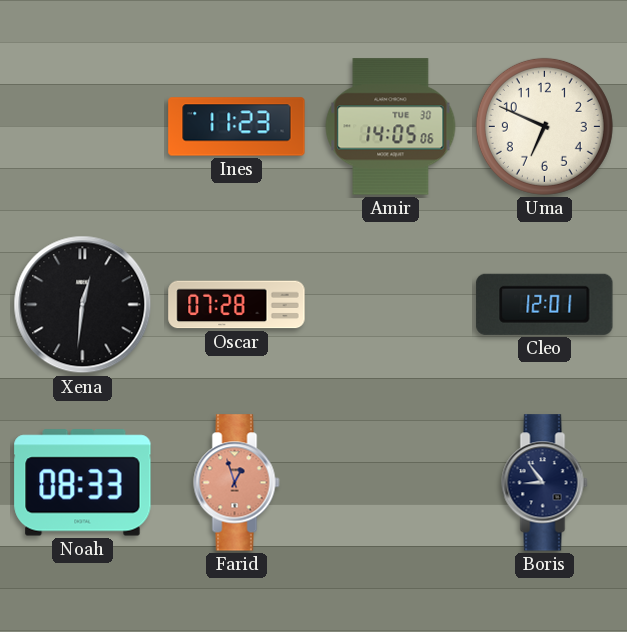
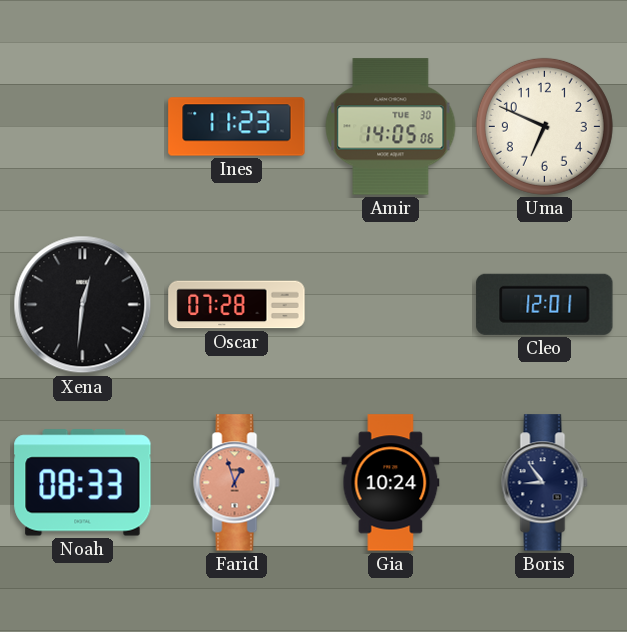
Gia: none -> 10:24
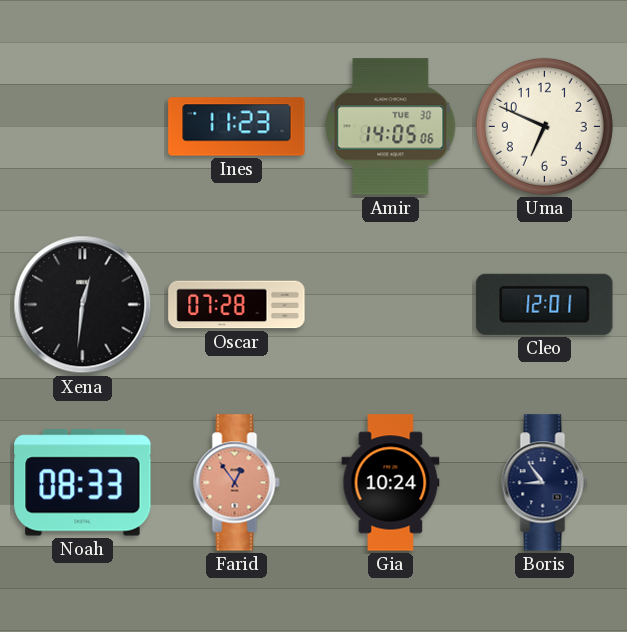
Farid: 12:57 -> 12:54
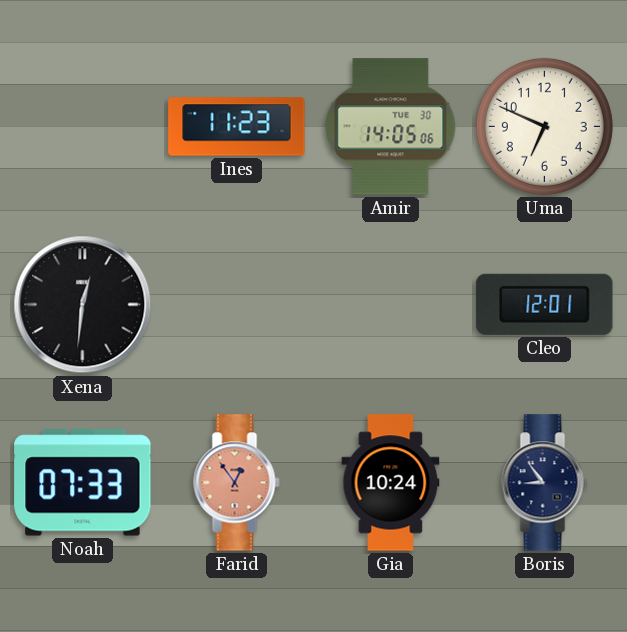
Oscar: 07:28 -> none
Noah: 08:33 -> 07:33
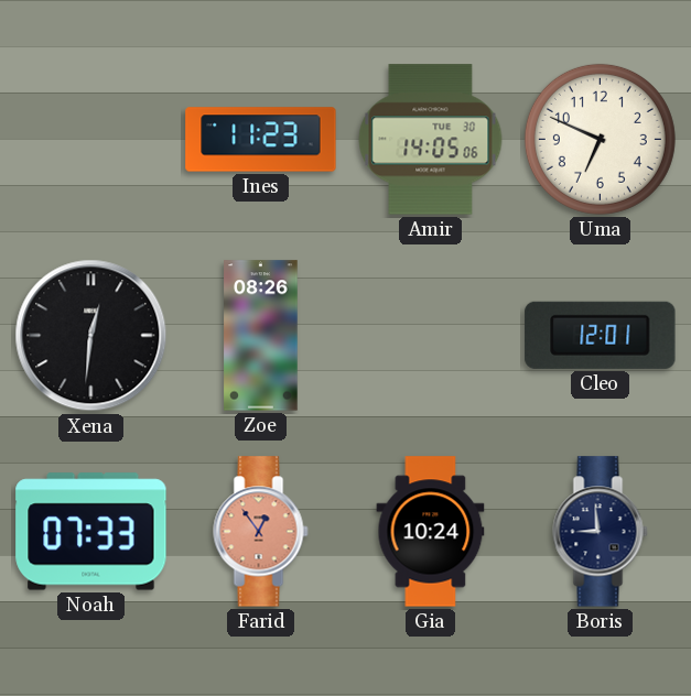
Zoe: none -> 08:26
Boris: 8:54 -> 8:59
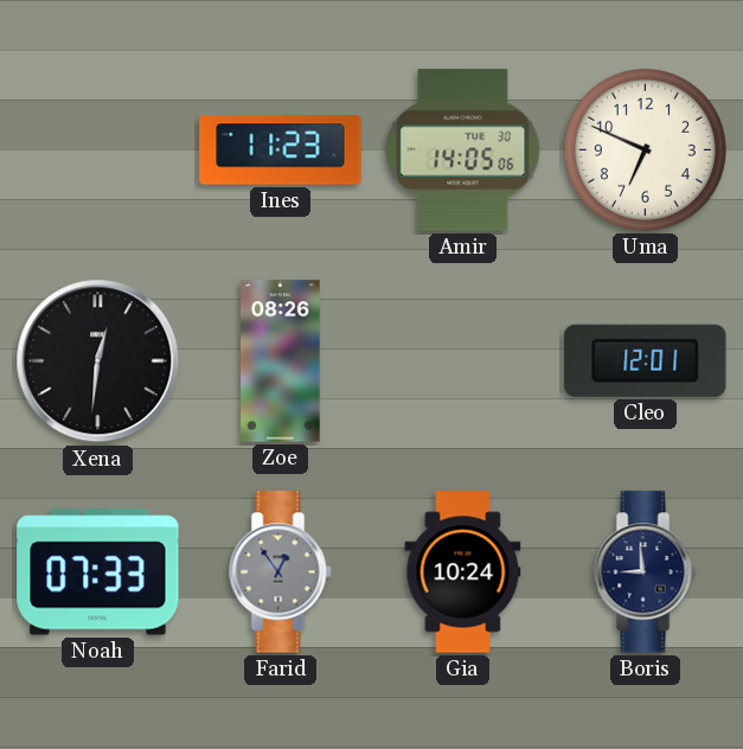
Farid dial: salmon -> grey
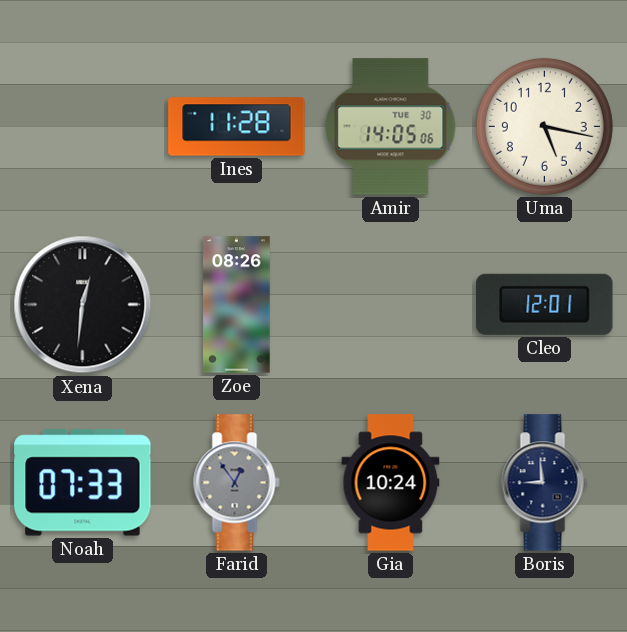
Ines: 11:23 -> 11:28
Uma: 6:49 -> 5:17
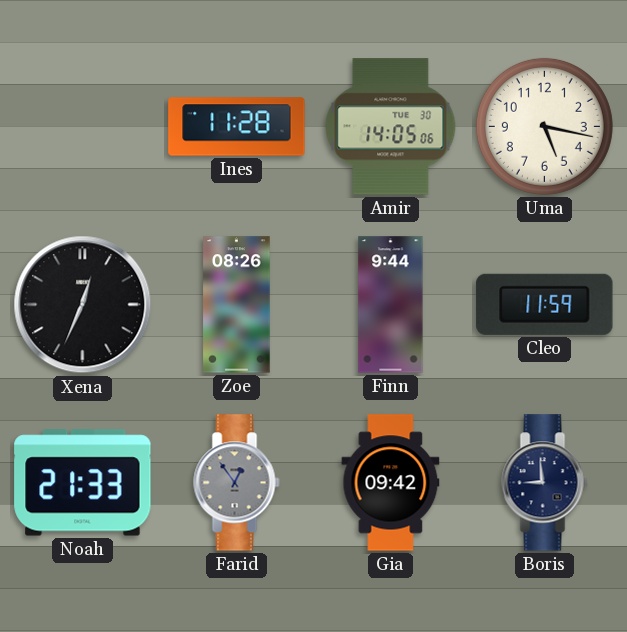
Xena: 12:31 -> 12:34
Finn: none -> 9:44
Cleo: 12:01 -> 11:59
Noah: 07:33 -> 21:33
Gia: 10:24 -> 09:42
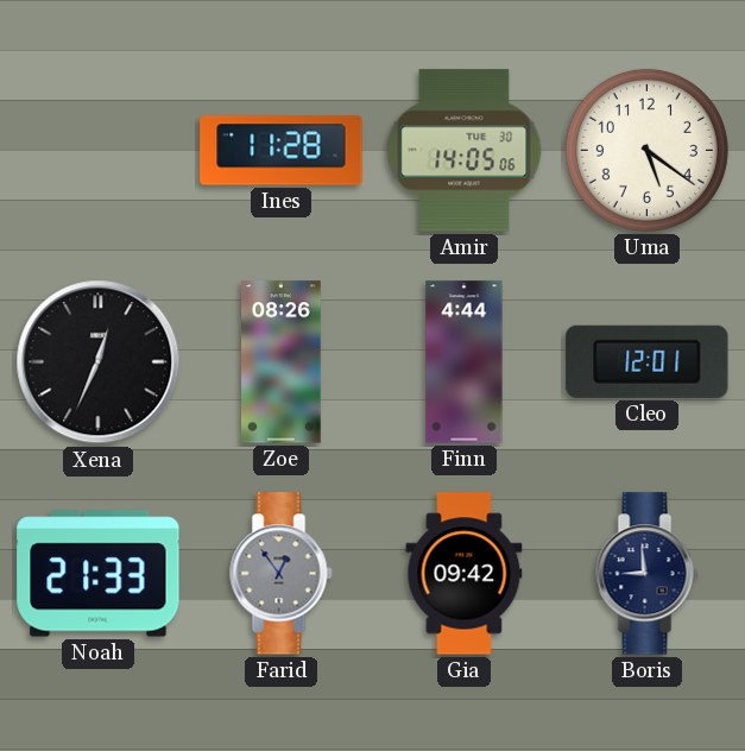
Uma: 5:17 -> 5:21
Finn: 9:44 -> 4:44
Cleo: 11:59 -> 12:01
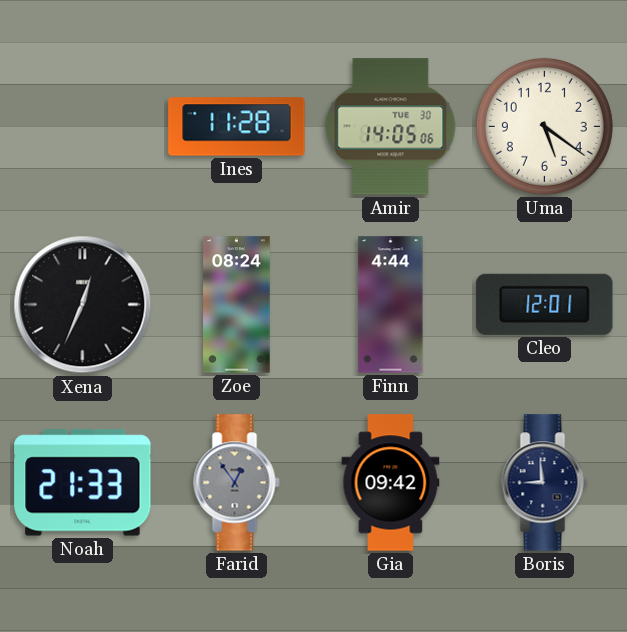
Zoe: 08:26 -> 08:24
